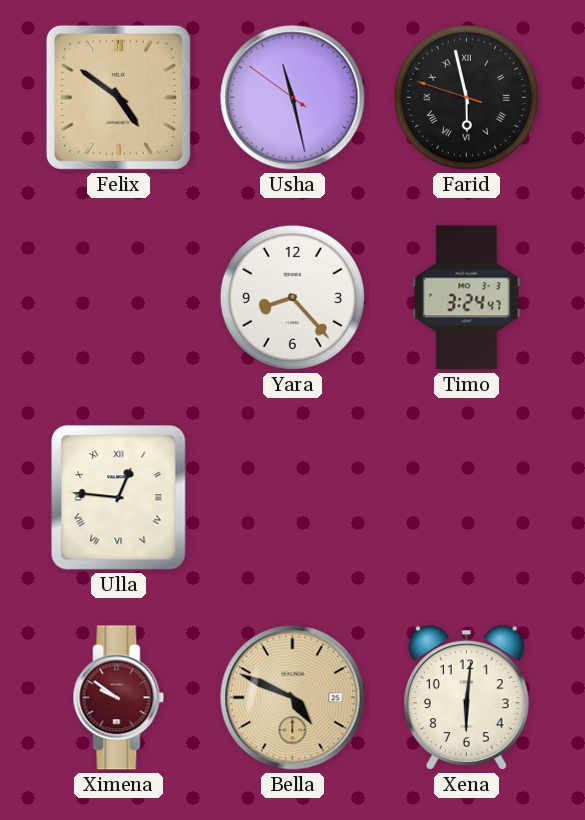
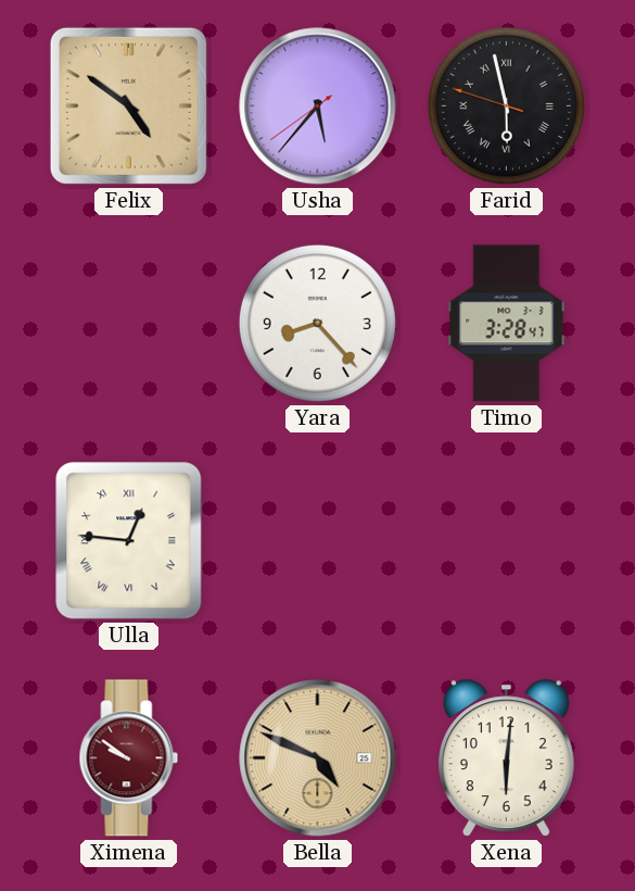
Usha: 11:27 -> 5:36
Timo: 3:24 -> 3:28
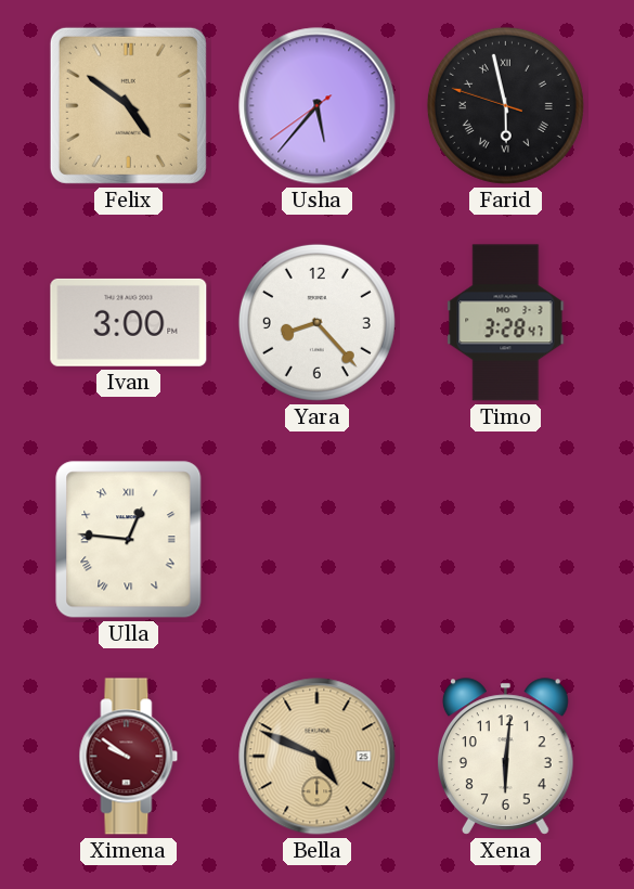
Ivan: none -> 3:00
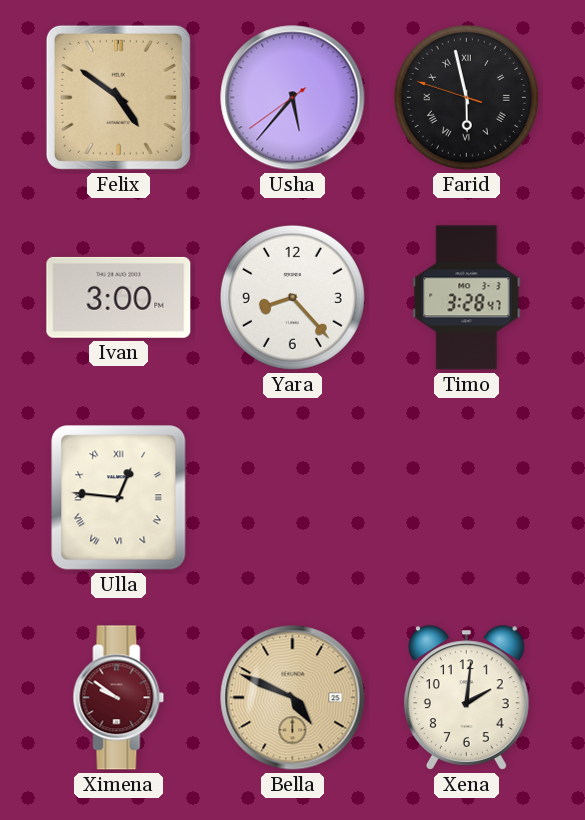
Xena: 6:01 -> 2:01
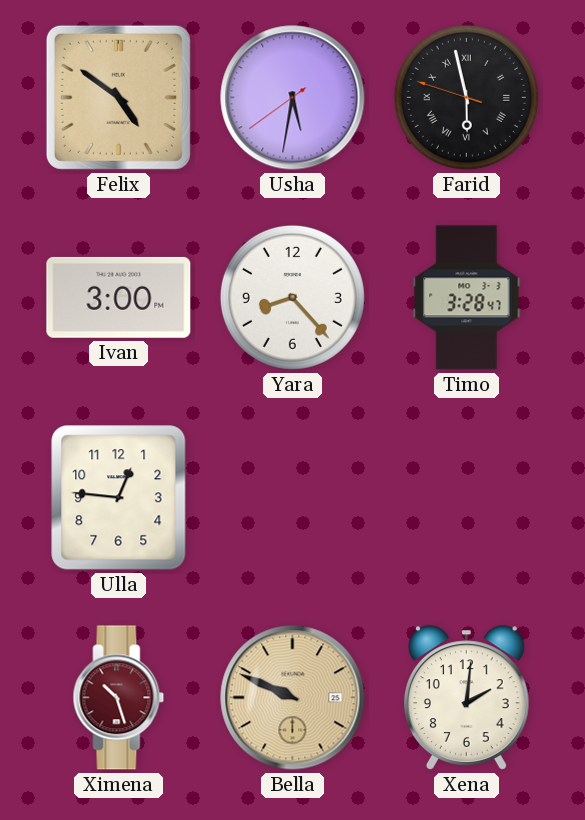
Usha: 5:36 -> 5:31
Ulla numerals: Roman -> Arabic
Ximena: 9:51 -> 10:27
Bella: 4:49 -> 9:49
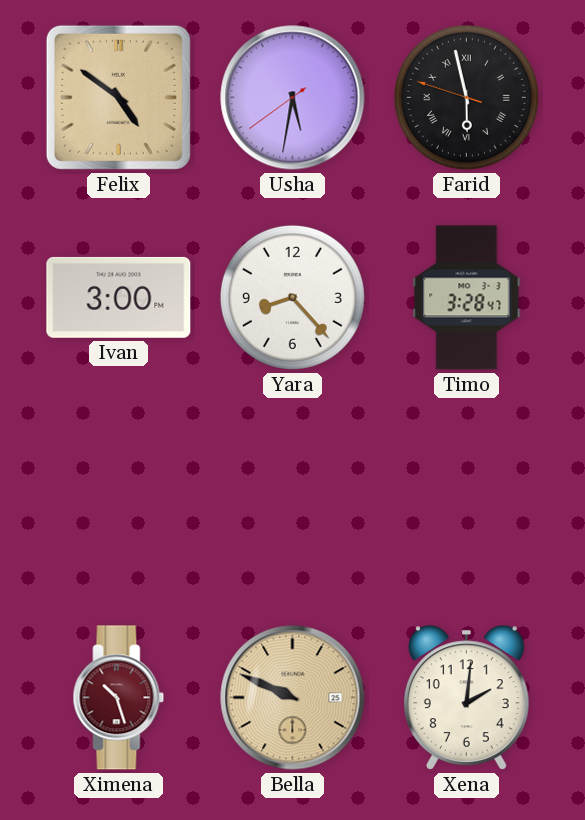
Ulla: 12:46 -> none
